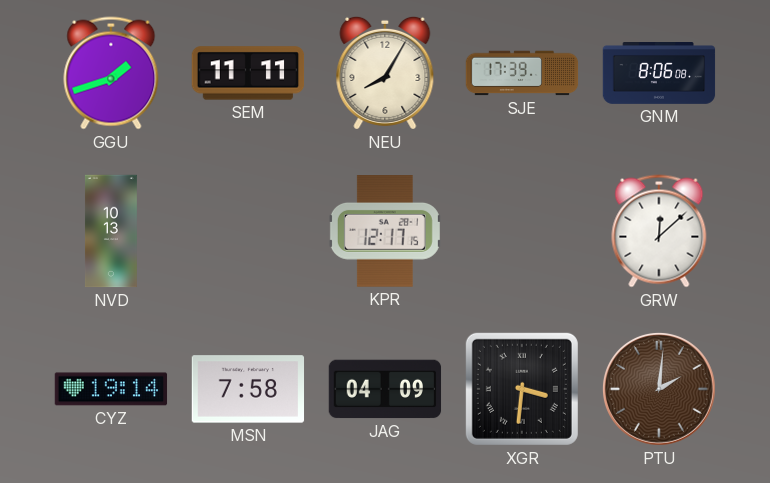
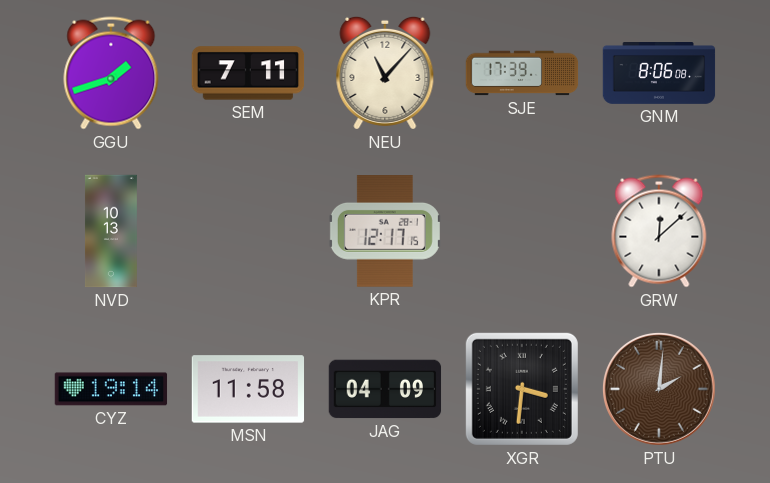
SEM: 11:11 -> 7:11
NEU: 8:05 -> 11:07
MSN: 7:58 -> 11:58
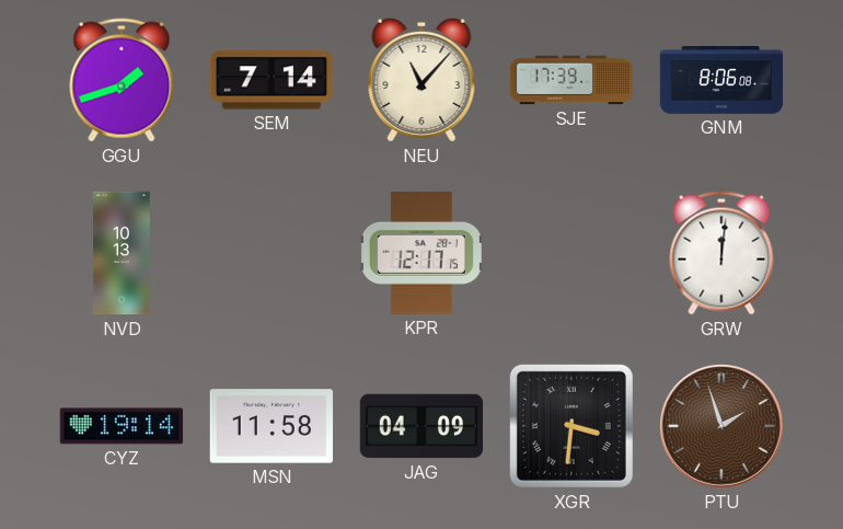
SEM: 7:11 -> 7:14
GRW: 12:08 -> 12:01
PTU: 2:01 -> 1:57
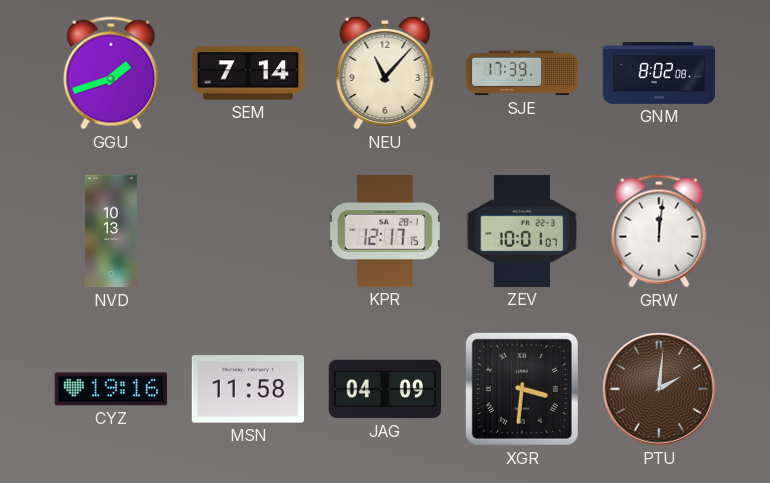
GNM: 8:06 -> 8:02
ZEV: none -> 10:01
CYZ: 19:14 -> 19:16
PTU: 1:57 -> 2:01
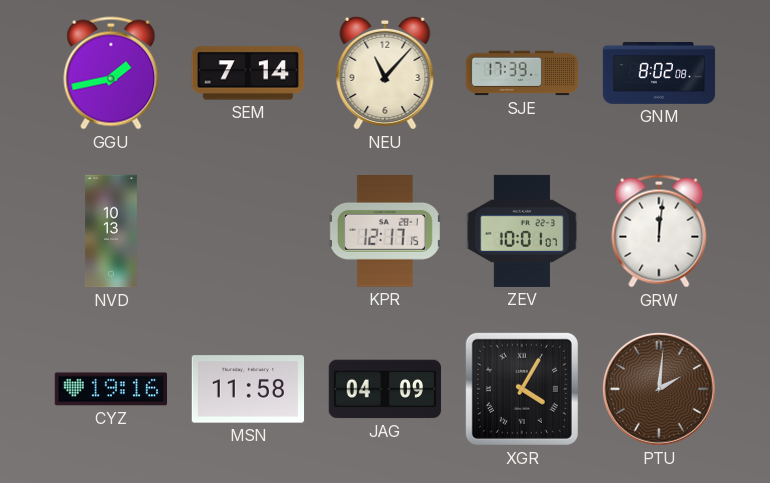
GGU: 1:42 -> 1:43
XGR: 3:31 -> 4:05
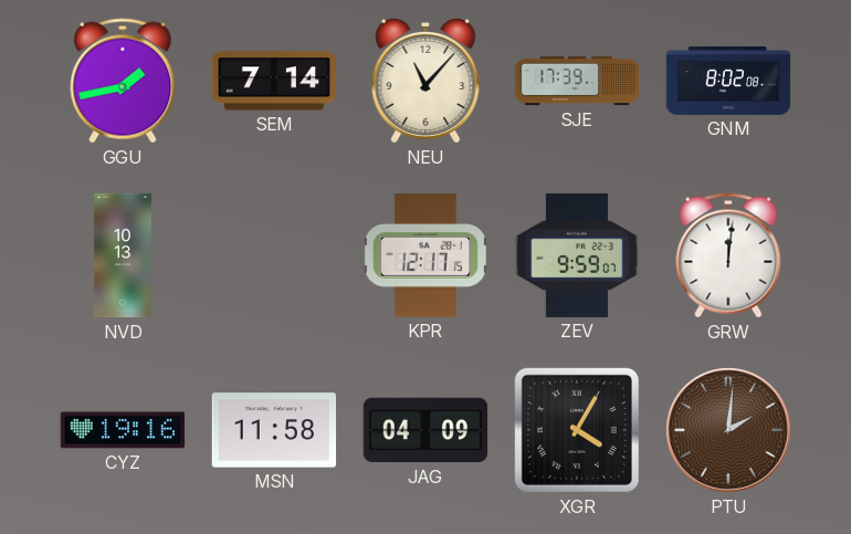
ZEV: 10:01 -> 9:59
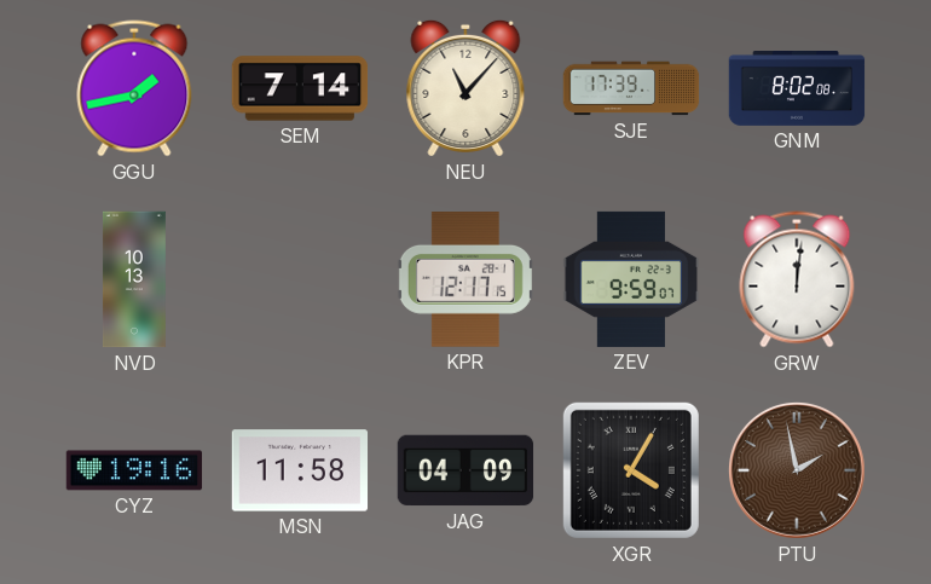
PTU: 2:01 -> 1:58
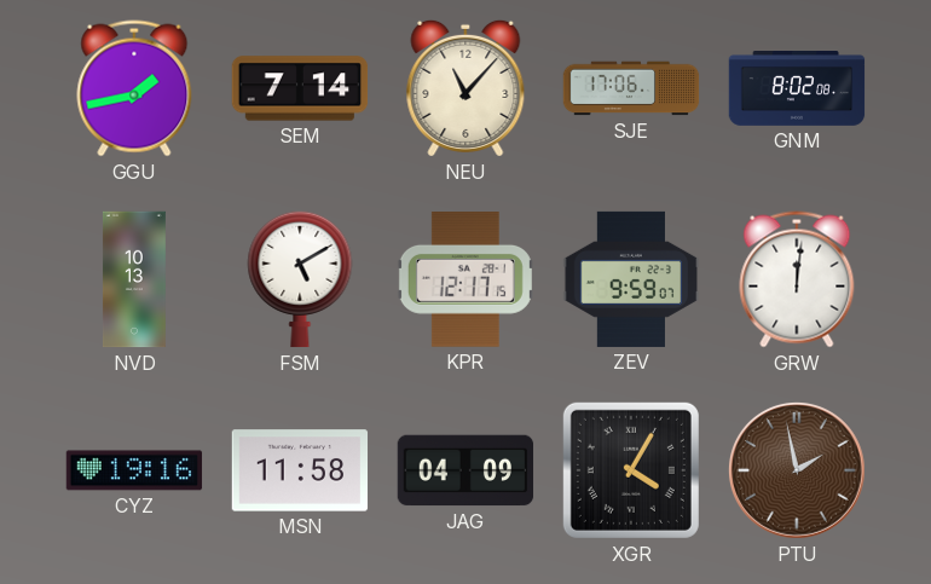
SJE: 17:39 -> 17:06
FSM: none -> 5:10
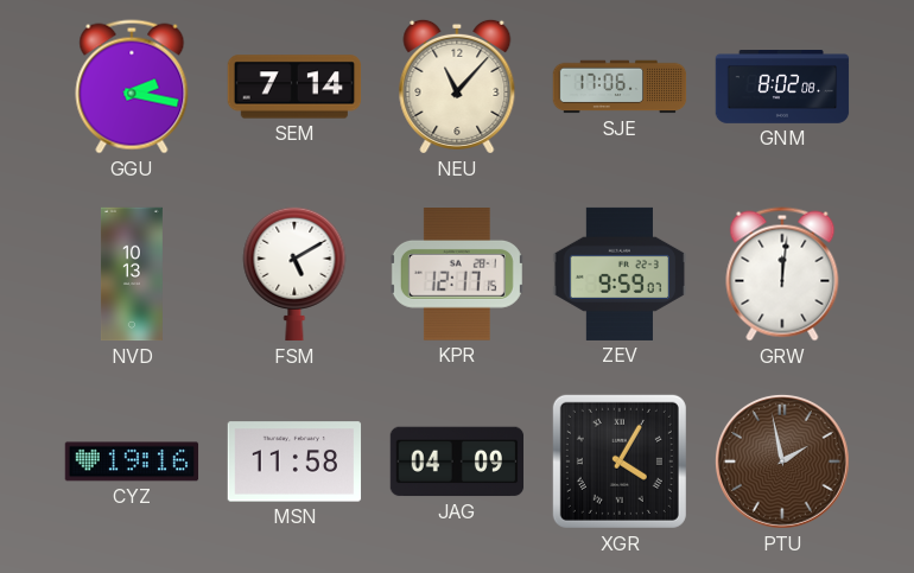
GGU: 1:43 -> 2:17
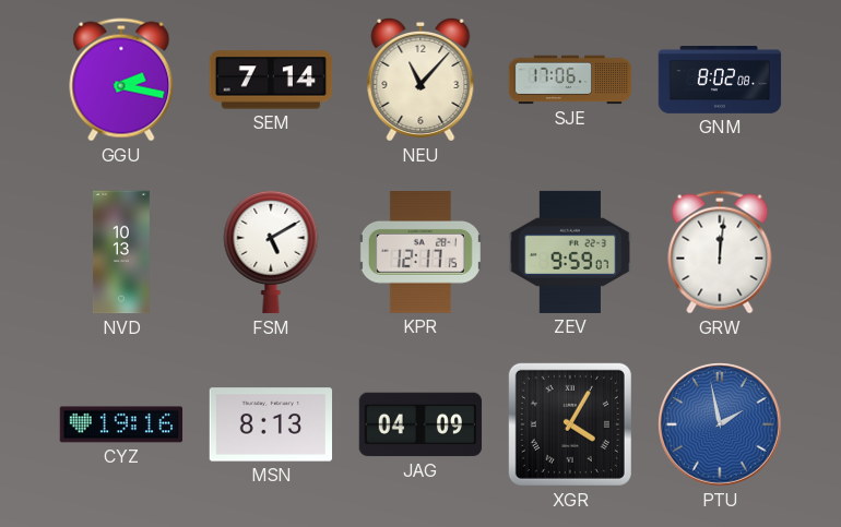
MSN: 11:58 -> 8:13
PTU dial: brown -> blue
